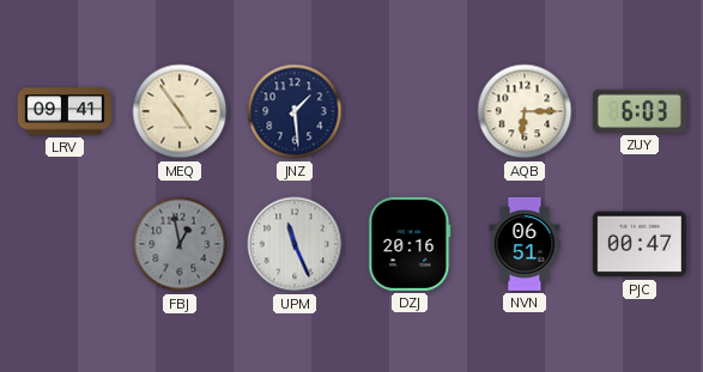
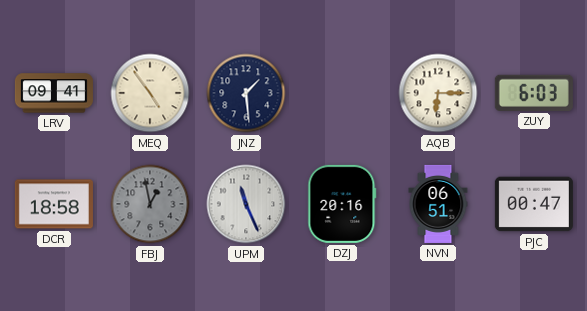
DCR: none -> 18:58
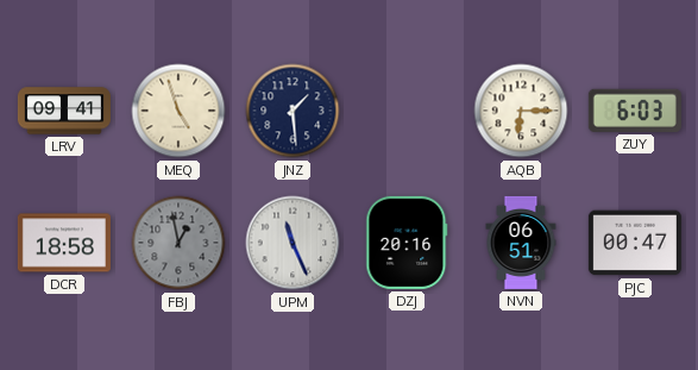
MEQ: 4:54 -> 4:57
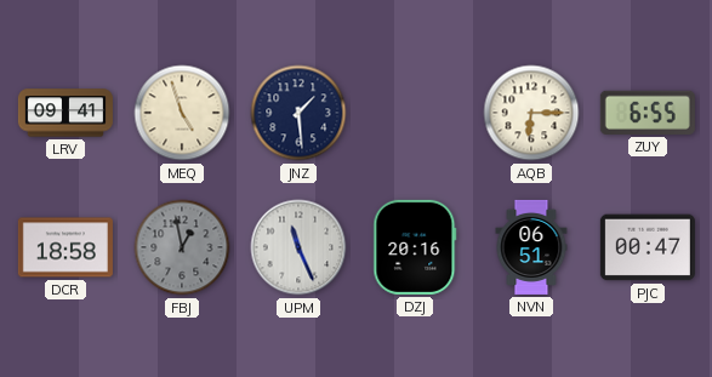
ZUY: 6:03 -> 6:55
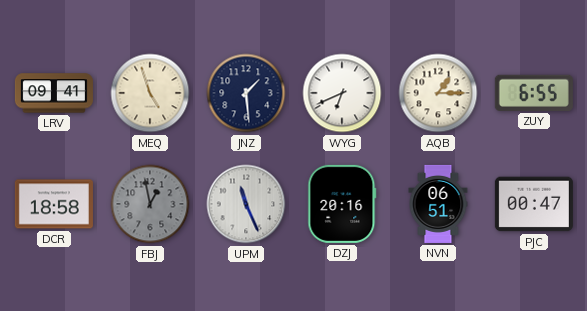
WYG: none -> 6:41
AQB: 6:15 -> 1:15
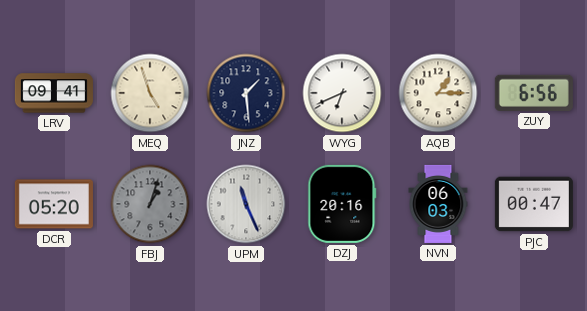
ZUY: 6:55 -> 6:56
DCR: 18:58 -> 05:20
FBJ: 12:58 -> 1:03
NVN: 06:51 -> 06:03
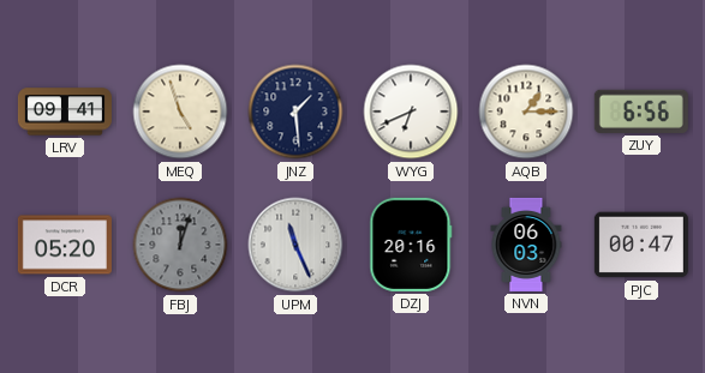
FBJ: 1:03 -> 12:03
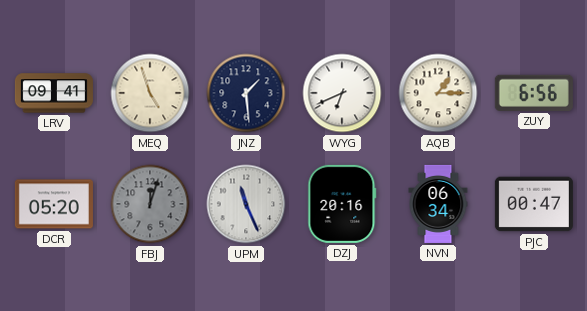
NVN: 06:03 -> 06:34
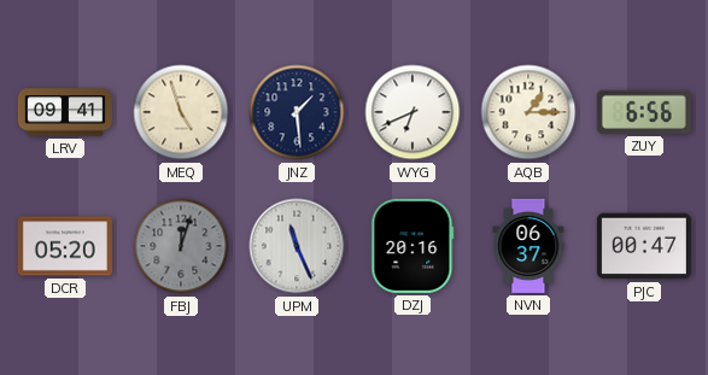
NVN: 06:34 -> 06:37
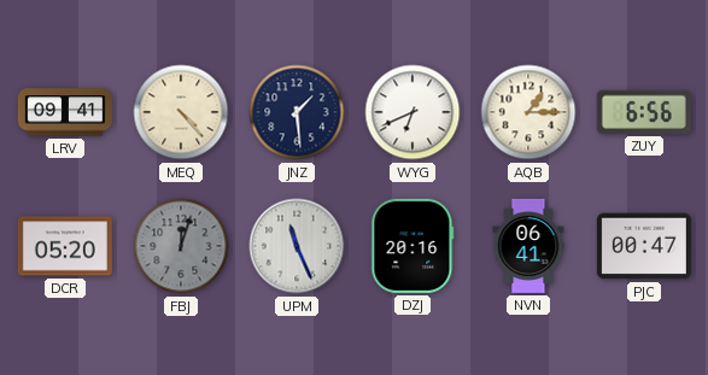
MEQ: 4:57 -> 4:23
NVN: 06:37 -> 06:41
